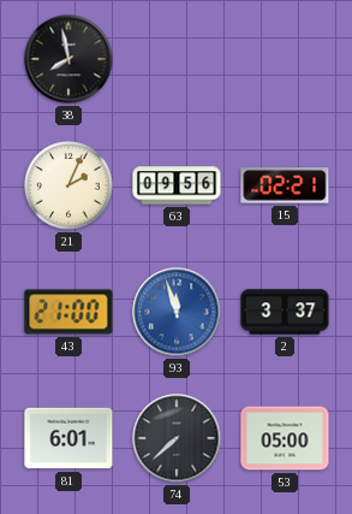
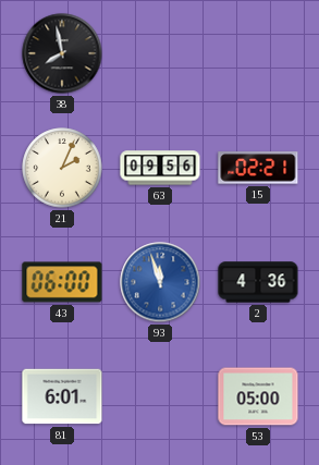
43: 21:00 -> 06:00
2: 3:37 -> 4:36
74: 7:38 -> none
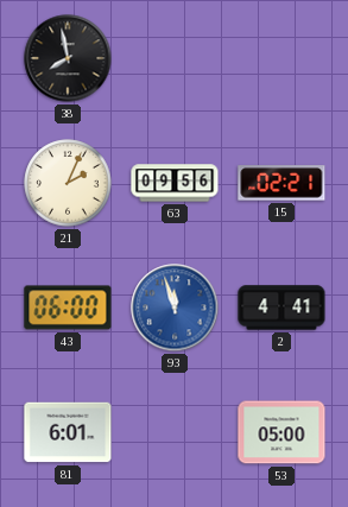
2: 4:36 -> 4:41
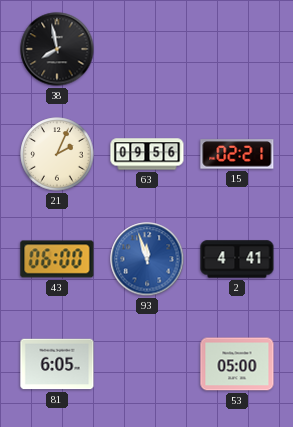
81: 6:01 -> 6:05
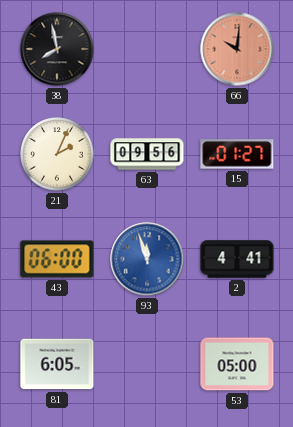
66: none -> 10:01
15: 02:21 -> 01:27
